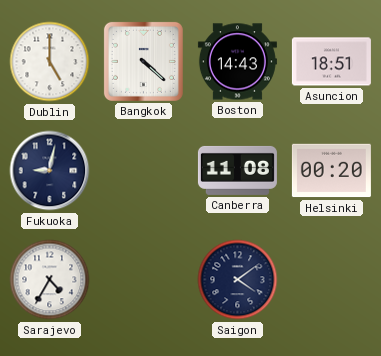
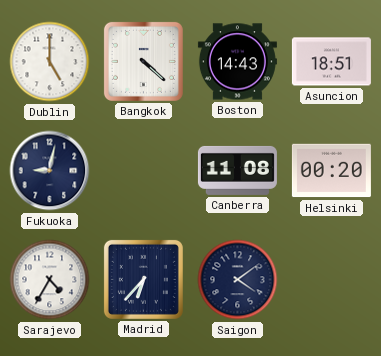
Madrid: none -> 6:37
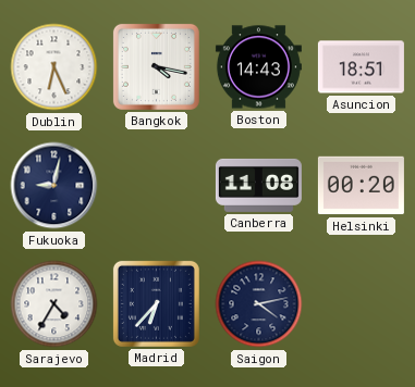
Dublin: 5:00 -> 6:26
Bangkok: 4:22 -> 4:17
Saigon: 4:09 -> 4:13
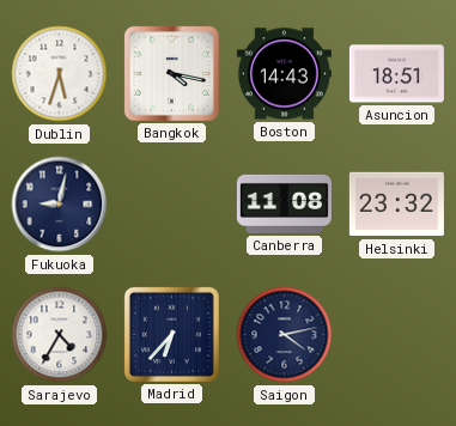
Dublin: 6:26 -> 5:33
Helsinki: 00:20 -> 23:32
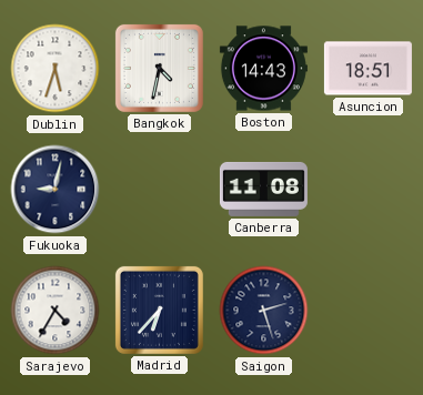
Bangkok: 4:17 -> 4:32
Helsinki: 23:32 -> none
Saigon: 4:13 -> 2:27
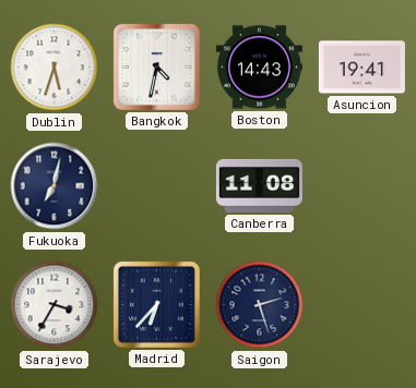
Asuncion: 18:51 -> 19:41
Fukuoka: 9:02 -> 7:02
Sarajevo: 4:35 -> 3:35
